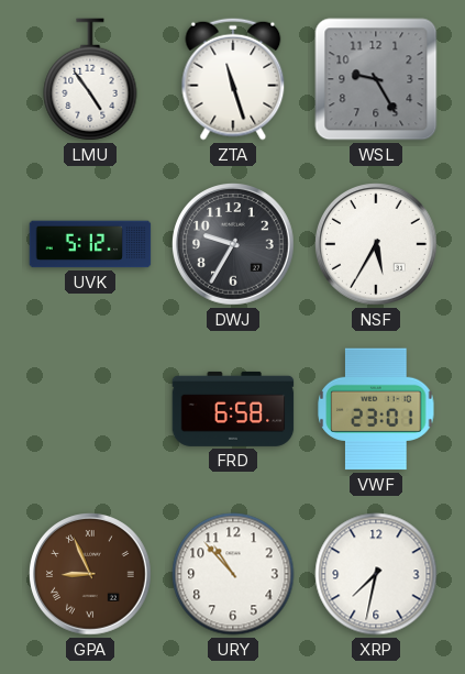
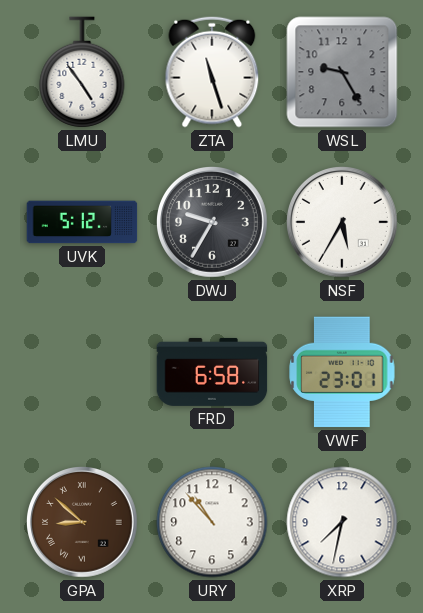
GPA: 8:56 -> 8:52
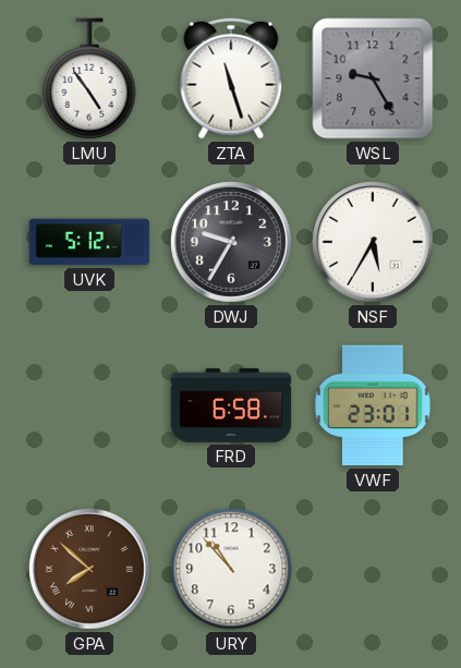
GPA: 8:52 -> 7:52
XRP: 7:32 -> none
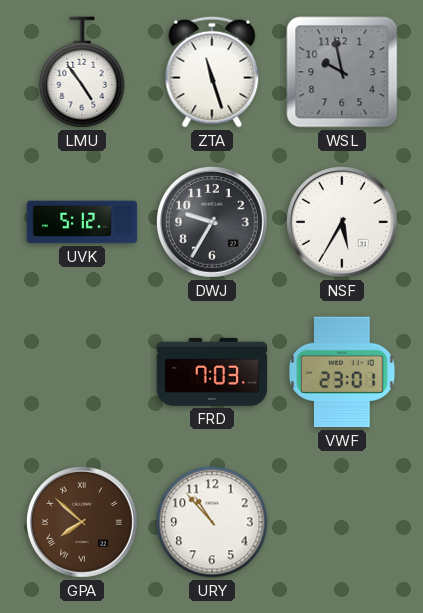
WSL: 9:25 -> 9:58
FRD: 6:58 -> 7:03
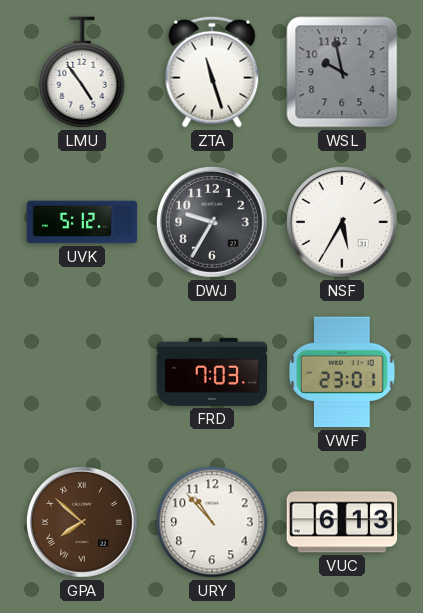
VUC: none -> 6:13
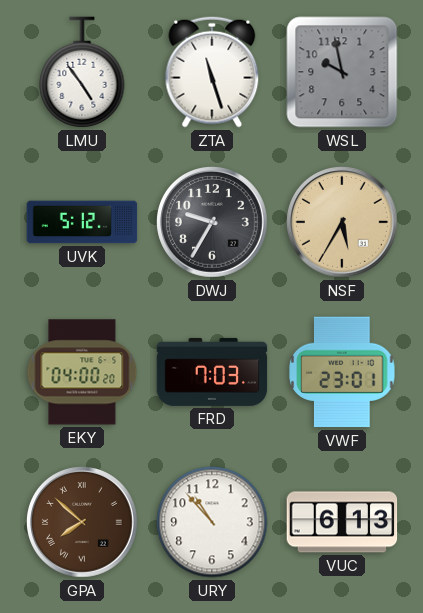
NSF dial: white -> champagne
EKY: none -> 04:00
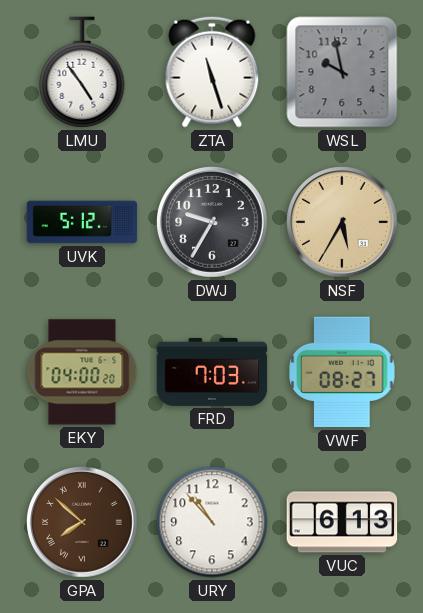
VWF: 23:01 -> 08:27
